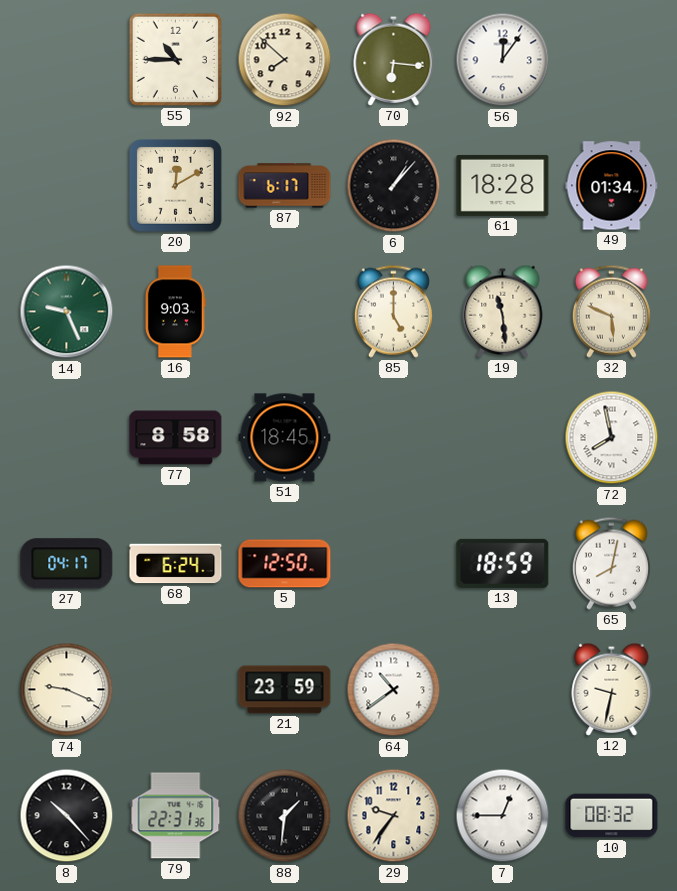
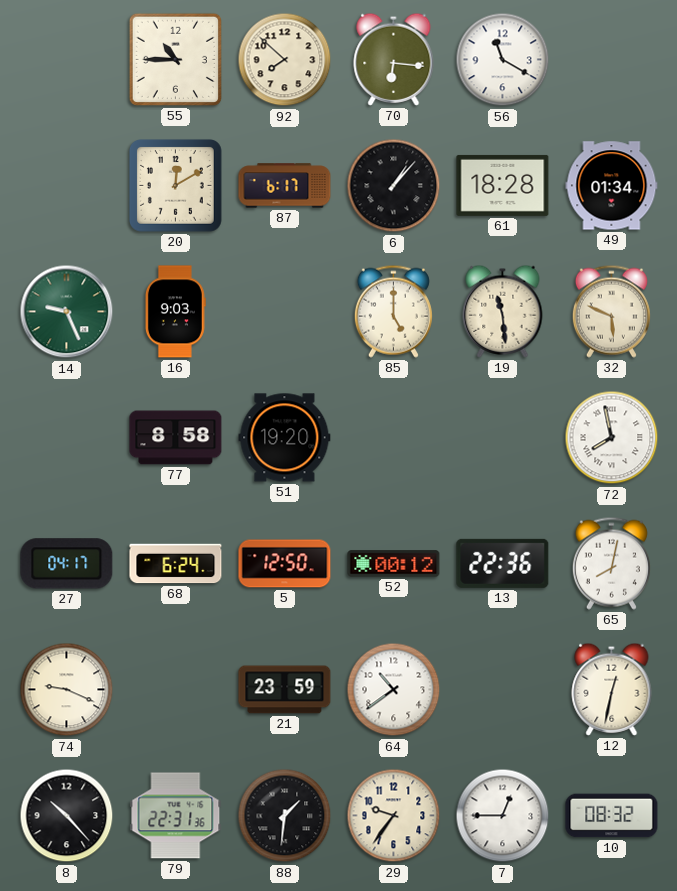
56: 12:06 -> 11:20
51: 18:45 -> 19:20
52: none -> 00:12
13: 18:59 -> 22:36
12: 9:32 -> 12:32
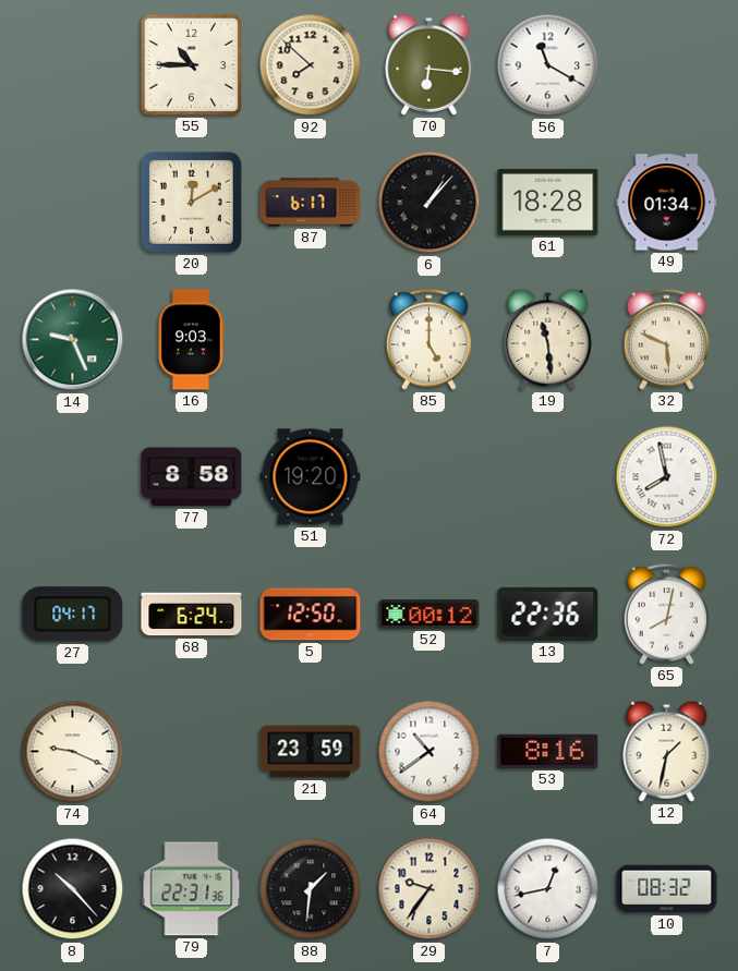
53: none -> 8:16
12: 12:32 -> 1:32
7: 12:45 -> 12:43
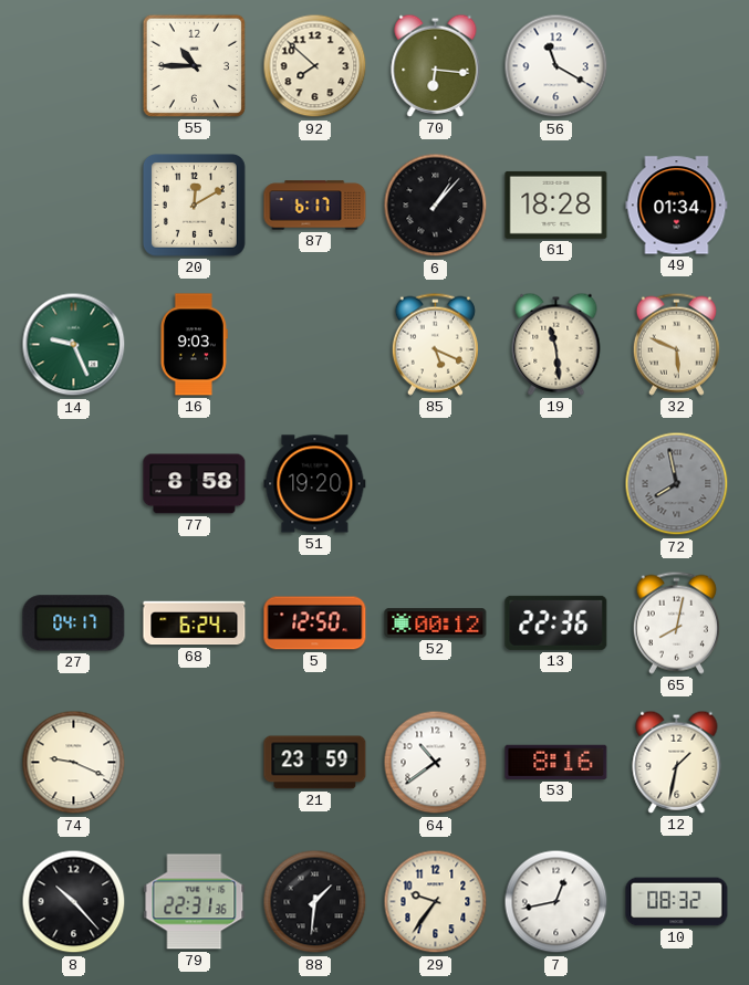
85: 5:00 -> 5:19
72 dial: white -> grey
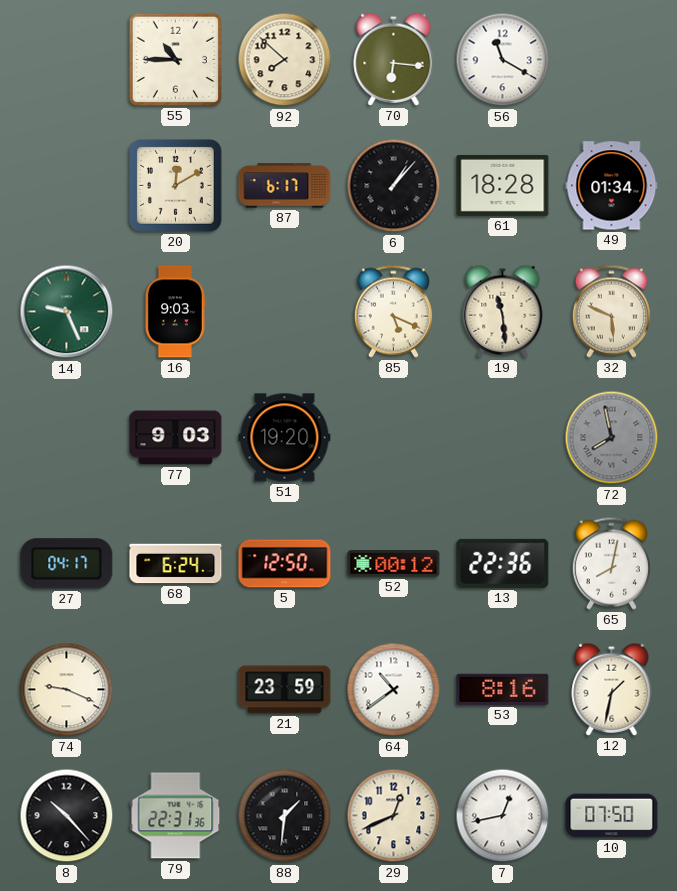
77: 8:58 -> 9:03
29: 9:36 -> 12:41
10: 08:32 -> 07:50
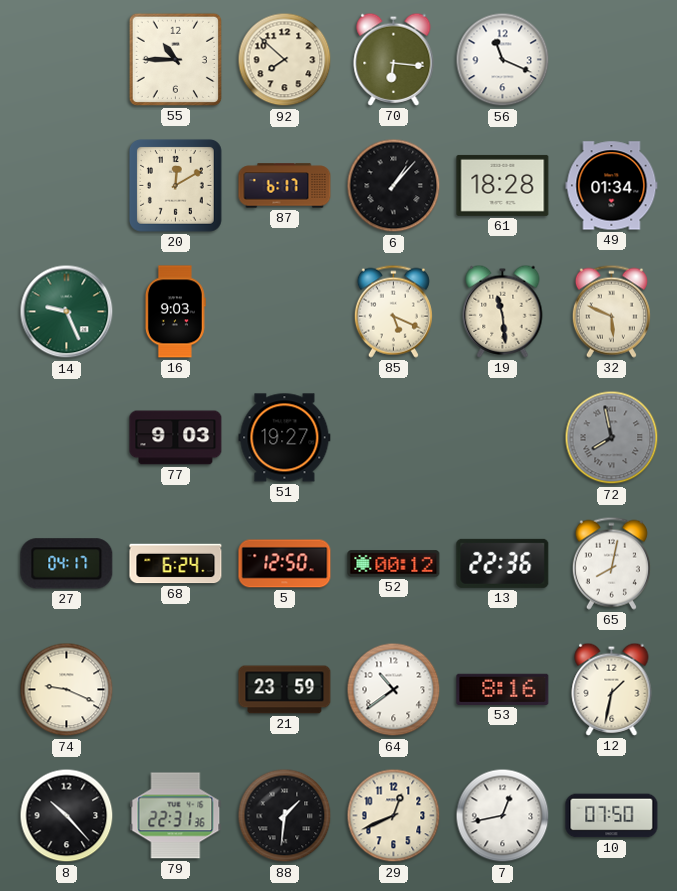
56: 11:20 -> 11:19
51: 19:20 -> 19:27
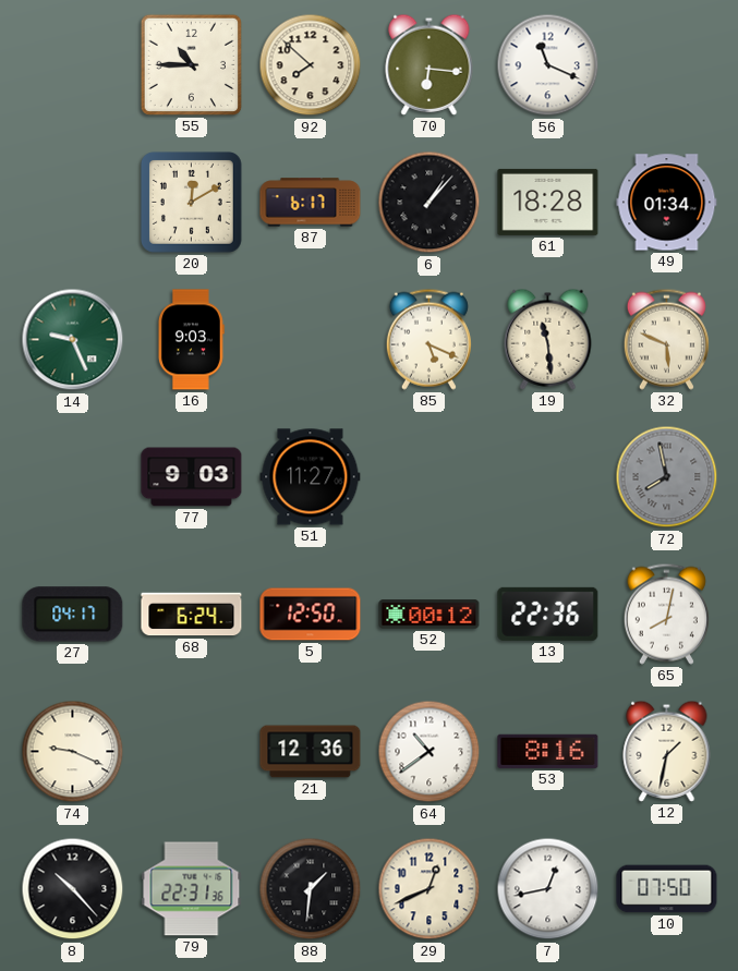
51: 19:27 -> 11:27
21: 23:59 -> 12:36
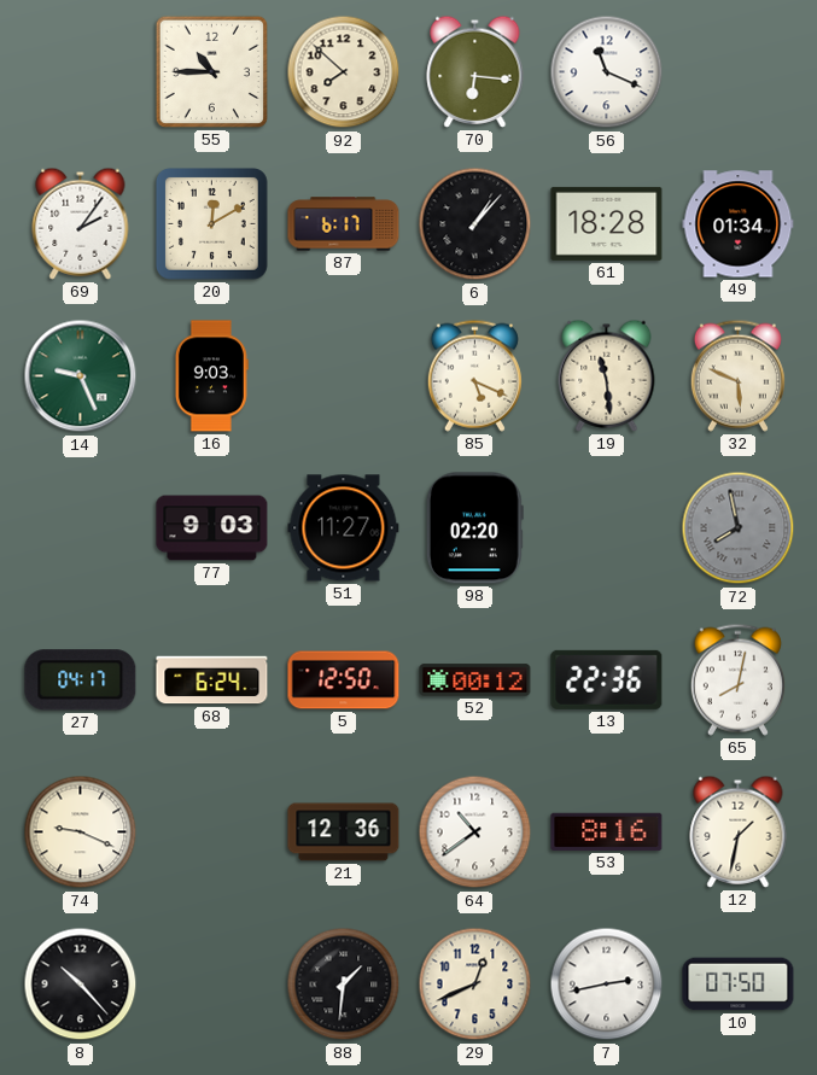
69: none -> 2:06
98: none -> 02:20
79: 22:31 -> none
7: 12:43 -> 2:43
